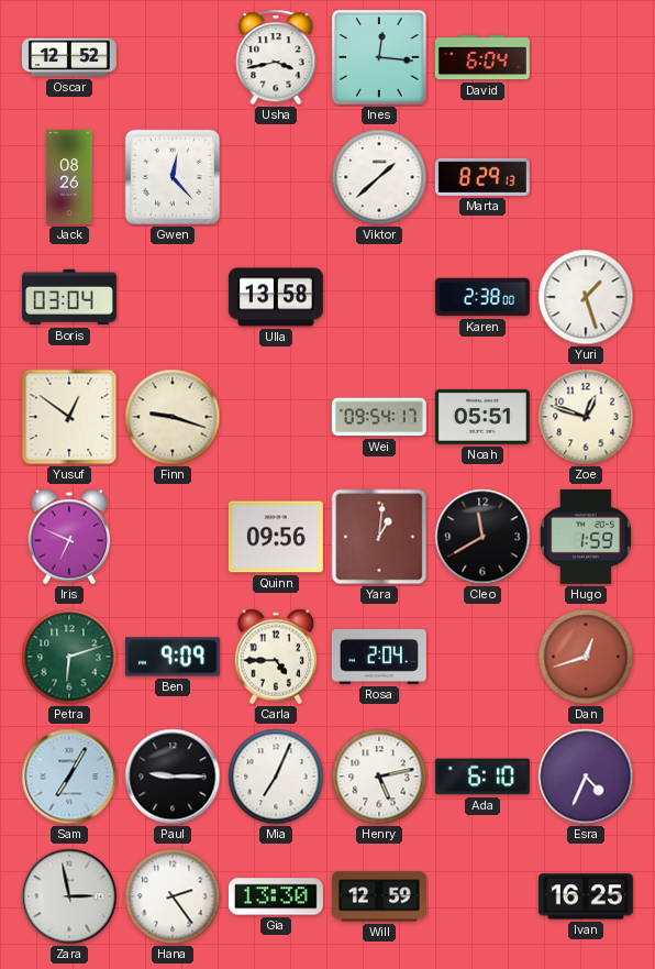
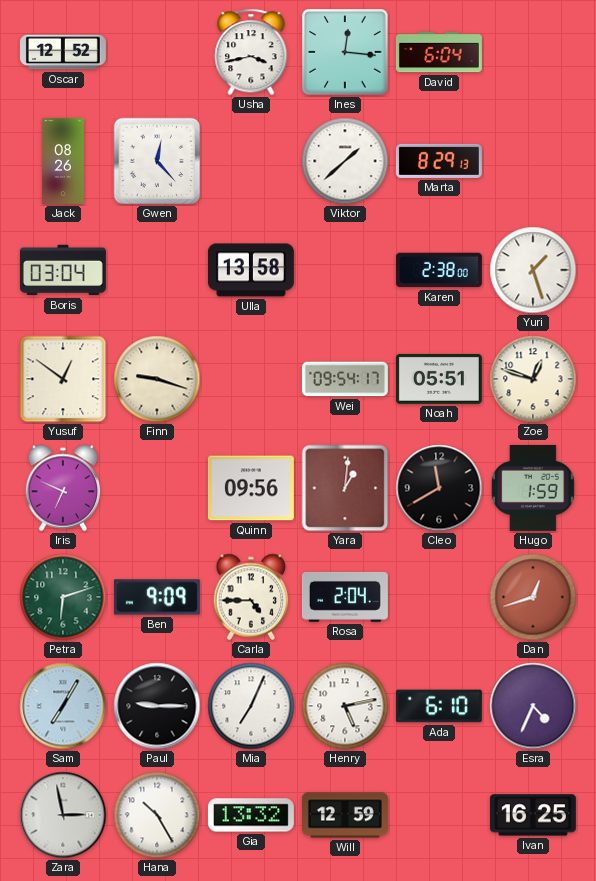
Hana: 2:24 -> 10:25
Gia: 13:30 -> 13:32
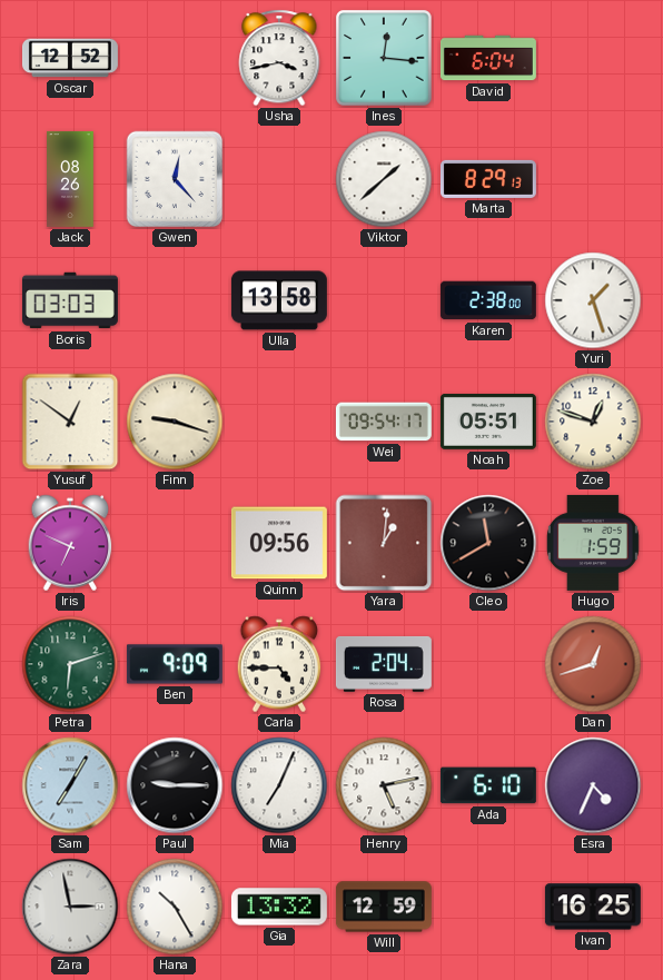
Boris: 03:04 -> 03:03
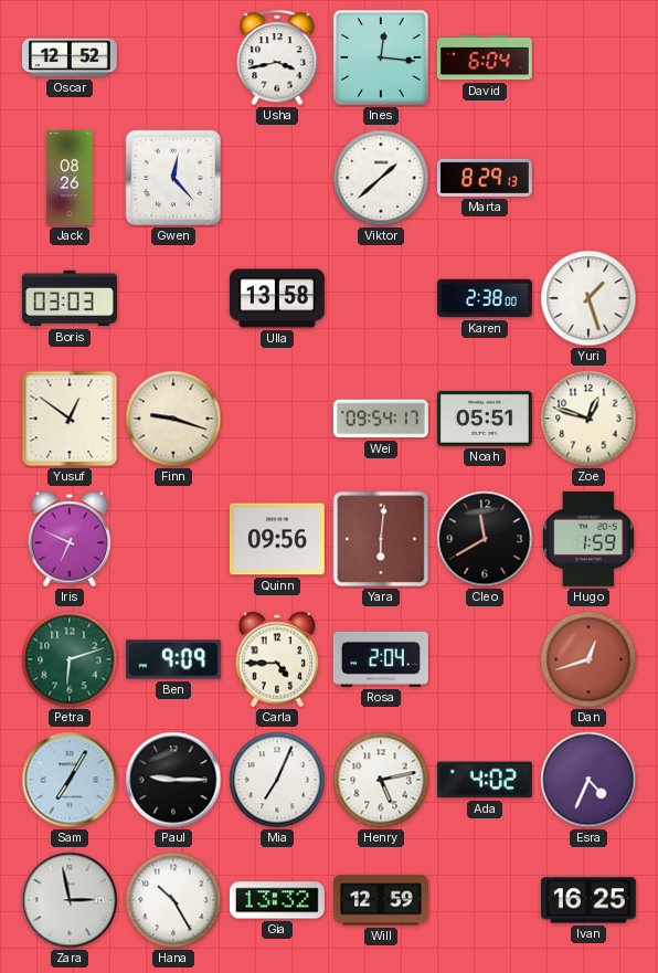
Yara: 1:01 -> 6:01
Ada: 6:10 -> 4:02
